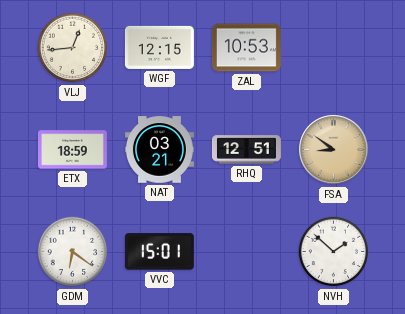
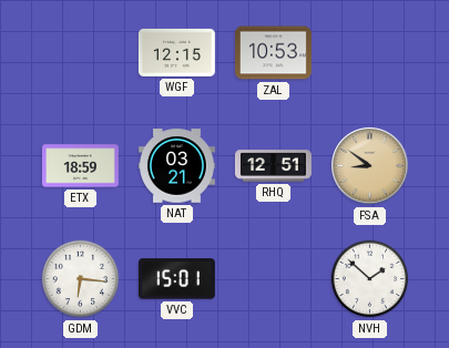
VLJ: 12:44 -> none
GDM: 6:21 -> 6:16
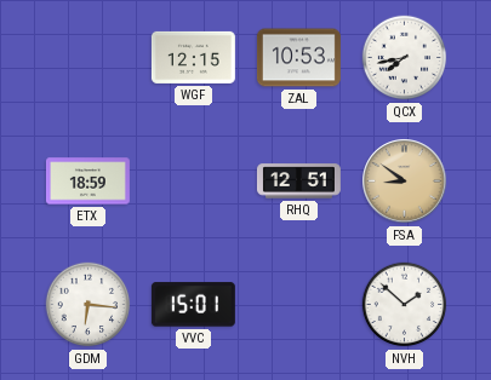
QCX: none -> 7:43
NAT: 03:21 -> none
